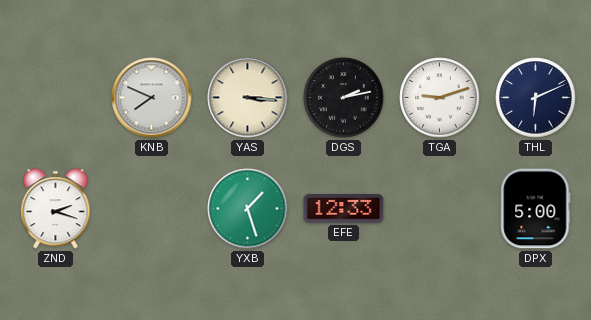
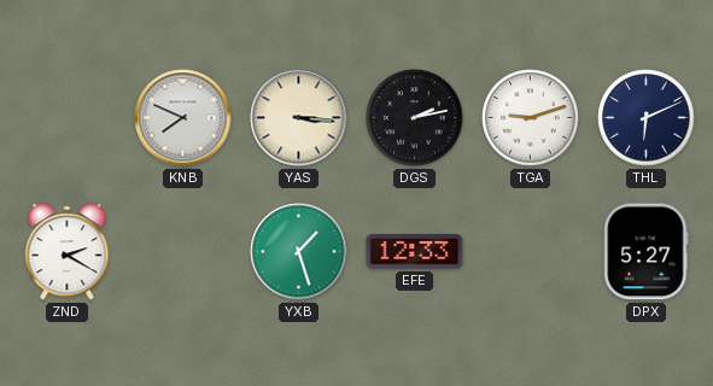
ZND: 2:18 -> 2:20
DPX: 5:00 -> 5:27
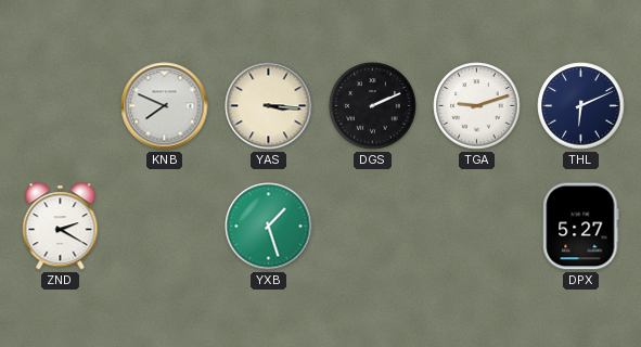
DGS: 2:13 -> 2:11
EFE: 12:33 -> none
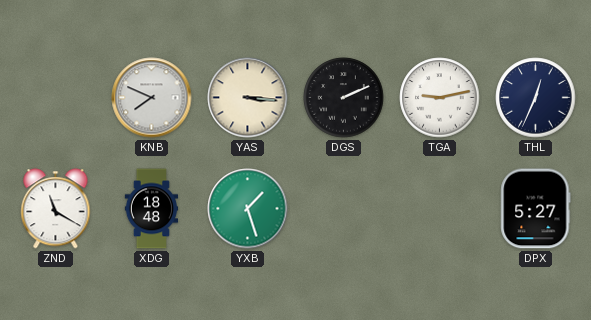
TGA: 9:12 -> 9:13
THL: 6:11 -> 12:34
ZND: 2:20 -> 11:20
XDG: none -> 18:48
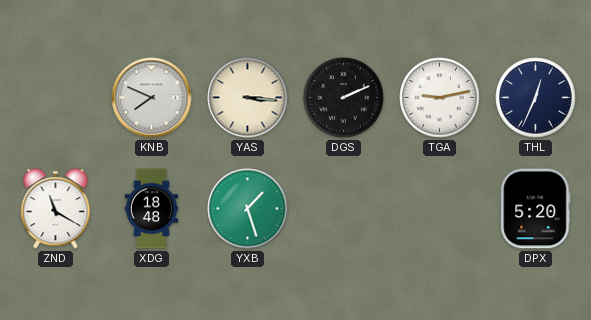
DPX: 5:27 -> 5:20
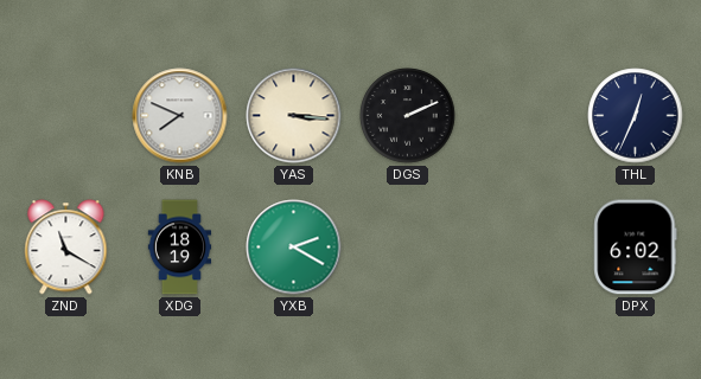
TGA: 9:13 -> none
XDG: 18:48 -> 18:19
YXB: 1:27 -> 2:20
DPX: 5:20 -> 6:02
